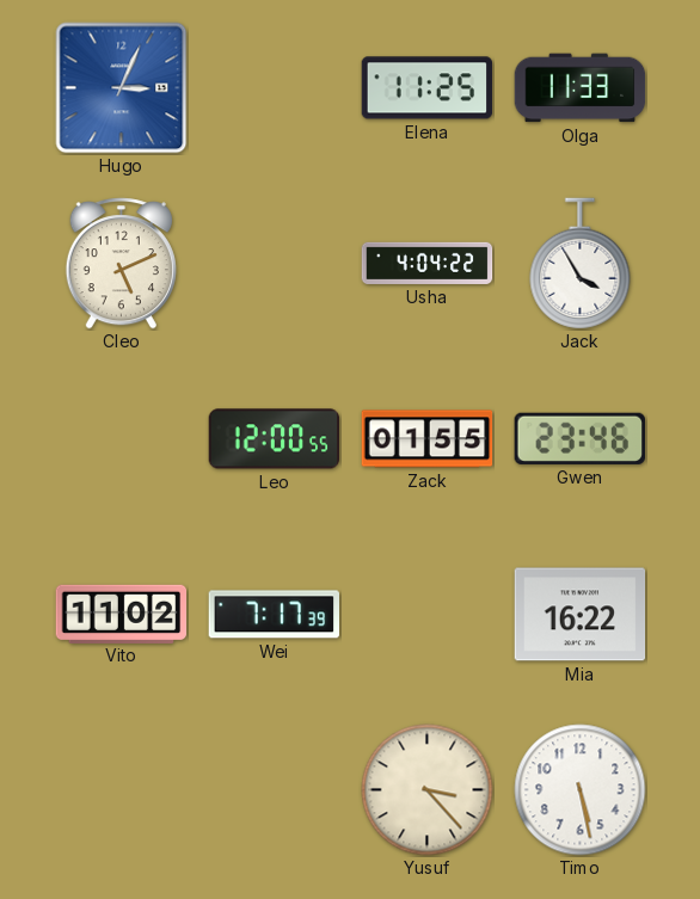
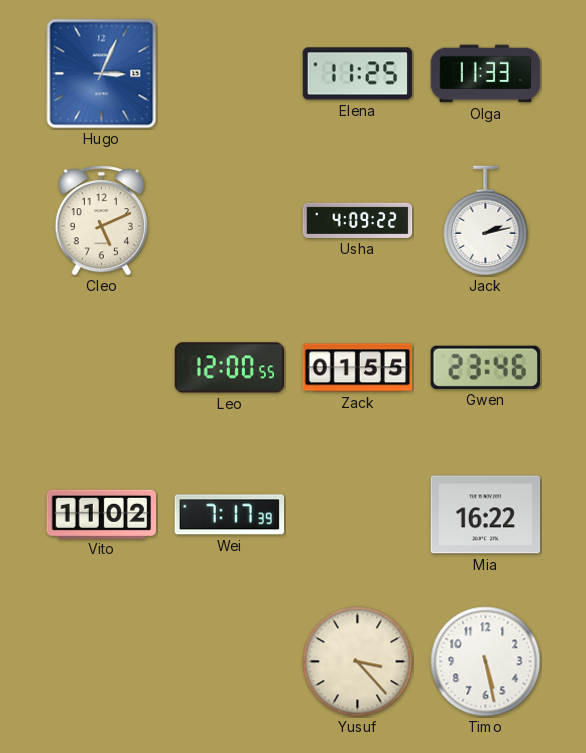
Usha: 4:04 -> 4:09
Jack: 3:55 -> 2:13
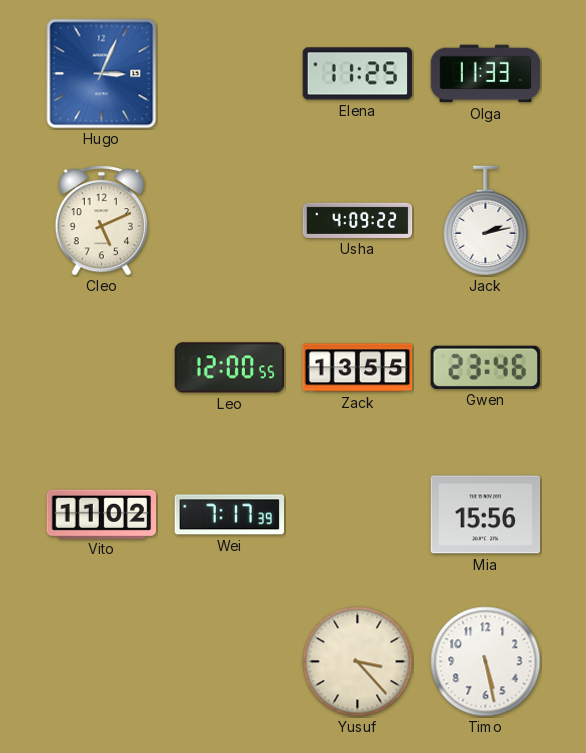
Zack: 01:55 -> 13:55
Mia: 16:22 -> 15:56
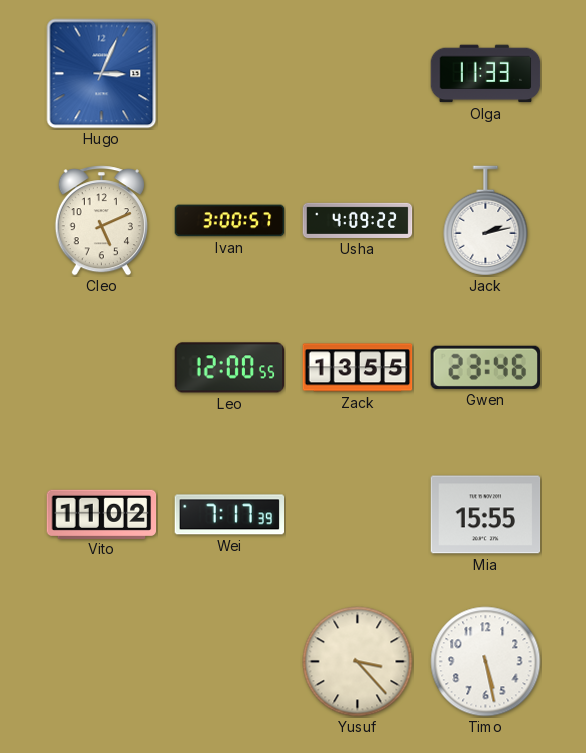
Elena: 11:25 -> none
Ivan: none -> 3:00
Mia: 15:56 -> 15:55
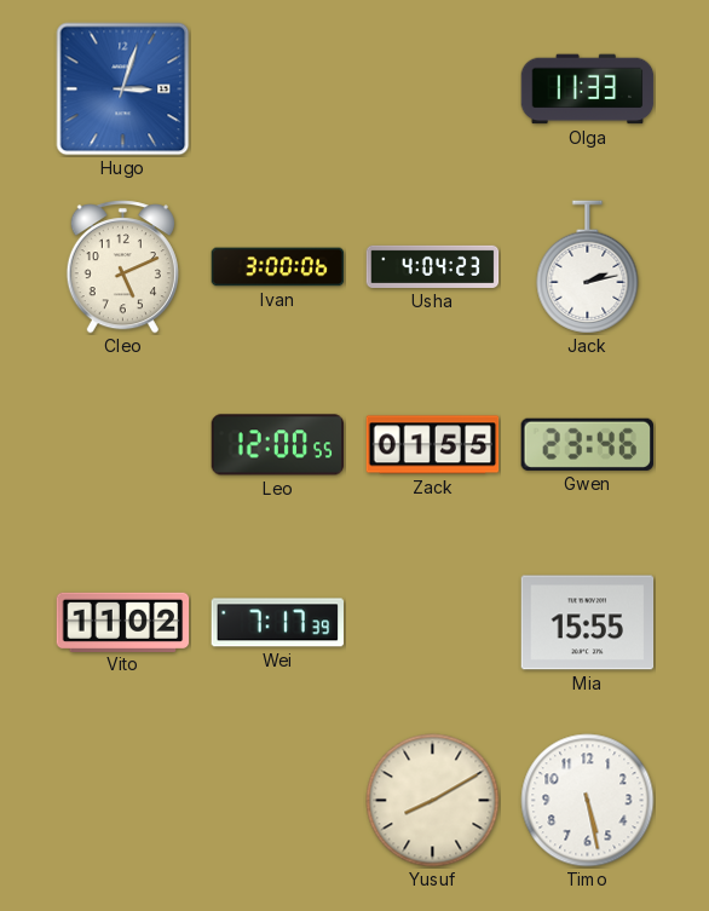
Hugo: 3:04 -> 3:03
Ivan: 3:00:57 -> 3:00:06
Usha: 4:09 -> 4:04
Zack: 13:55 -> 01:55
Yusuf: 3:23 -> 8:10
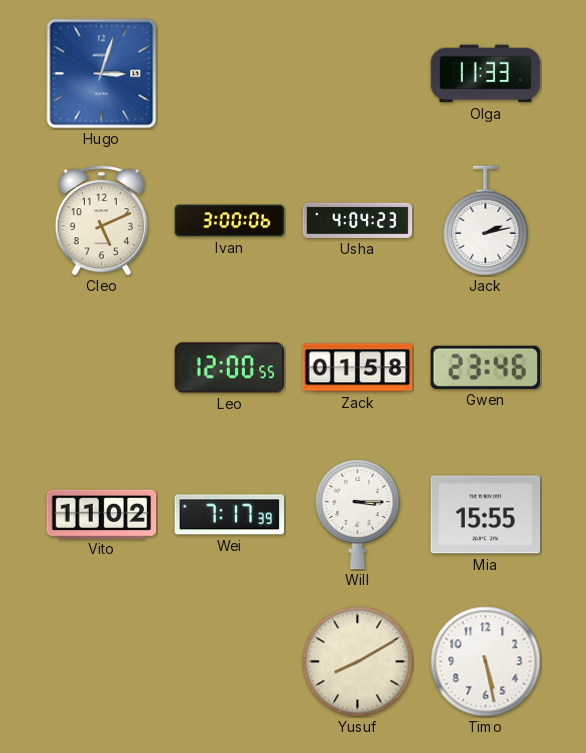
Zack: 01:55 -> 01:58
Will: none -> 3:15
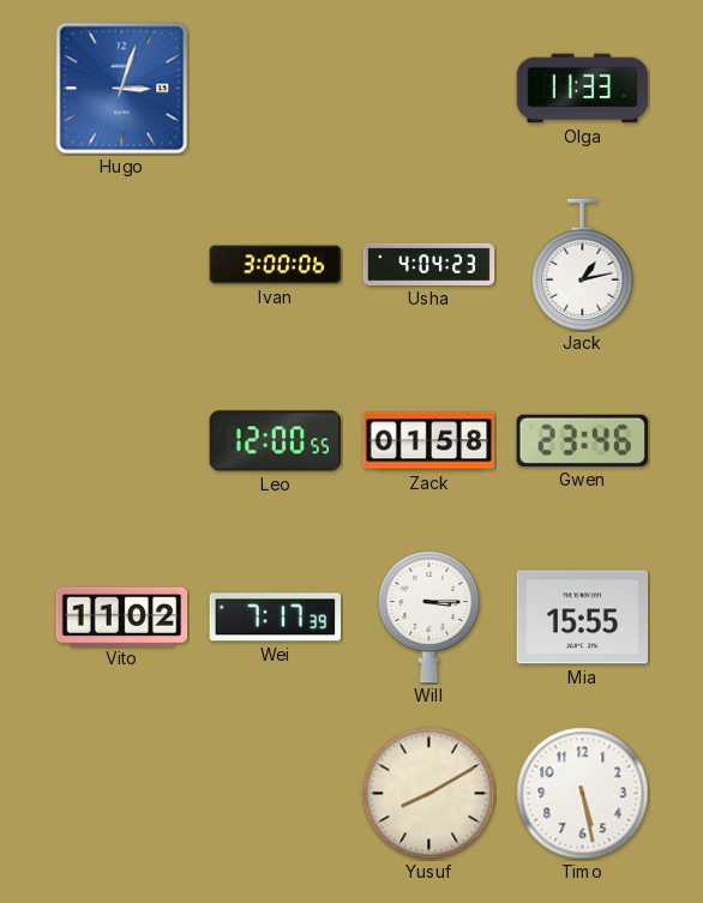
Cleo: 5:11 -> none
Jack: 2:13 -> 1:13
